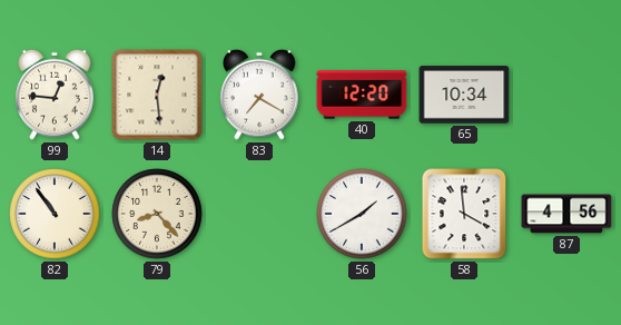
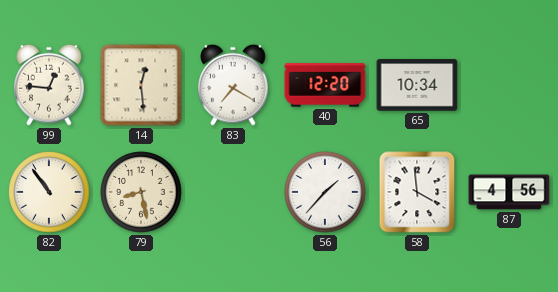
79: 8:23 -> 8:28
56: 1:40 -> 1:37
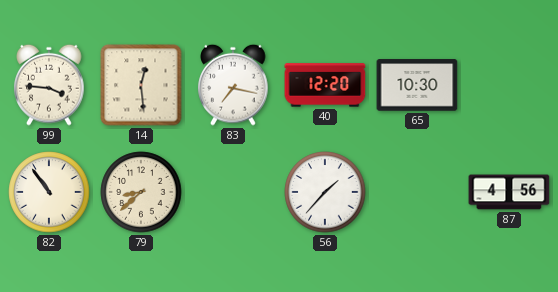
99: 12:46 -> 3:46
83: 7:20 -> 7:17
65: 10:34 -> 10:30
79: 8:28 -> 8:38
58: 3:59 -> none
